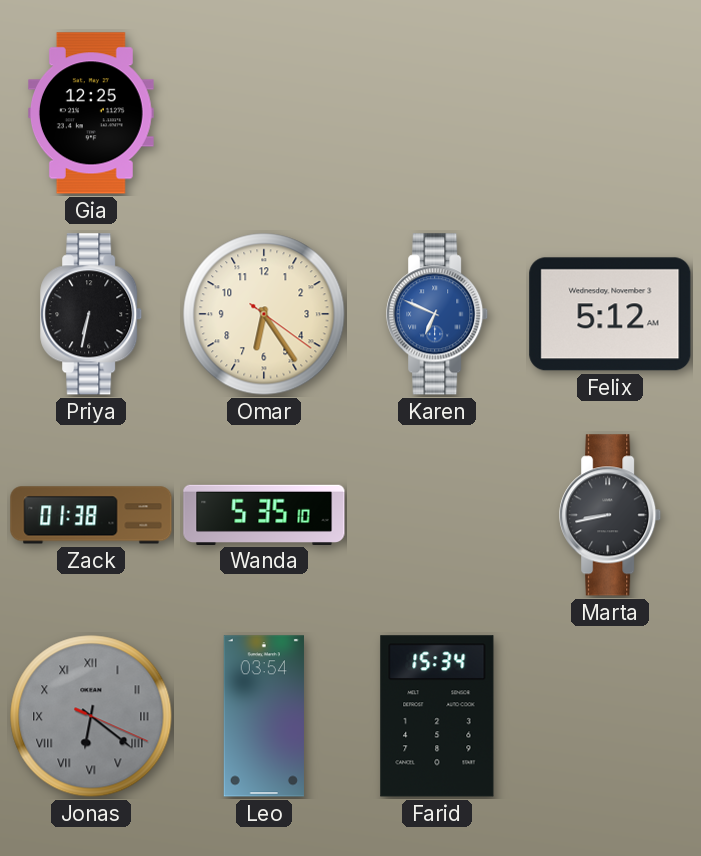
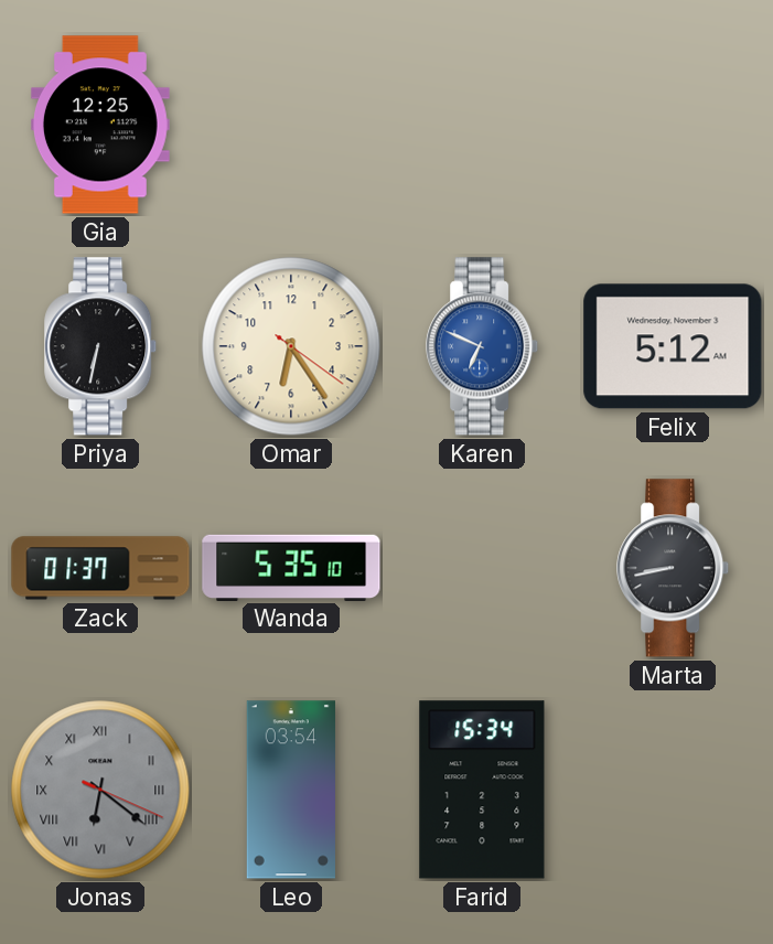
Zack: 01:38 -> 01:37
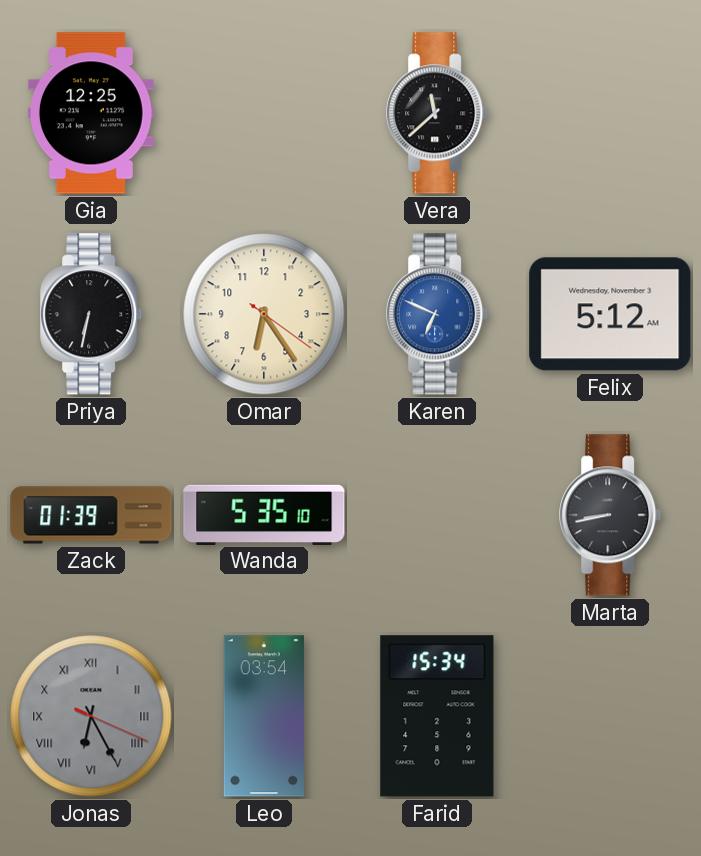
Vera: none -> 11:38
Zack: 01:37 -> 01:39
Jonas: 6:21 -> 6:25
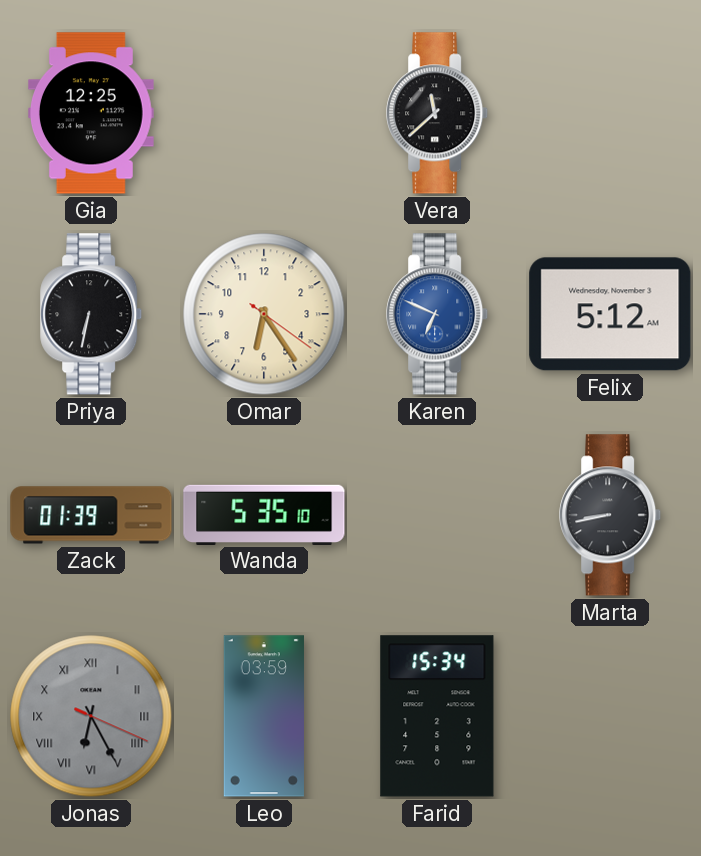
Leo: 03:54 -> 03:59
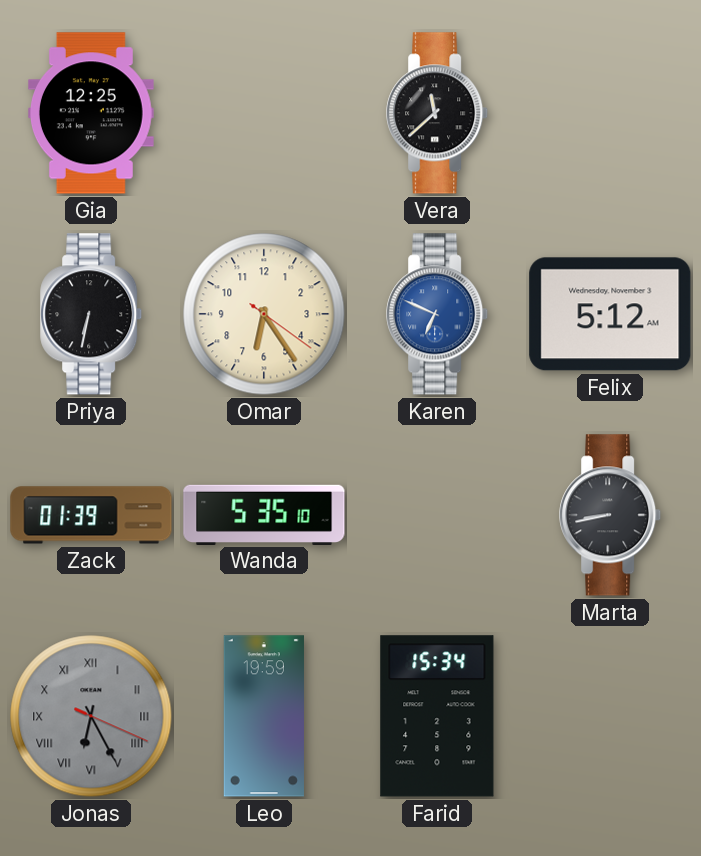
Leo: 03:59 -> 19:59
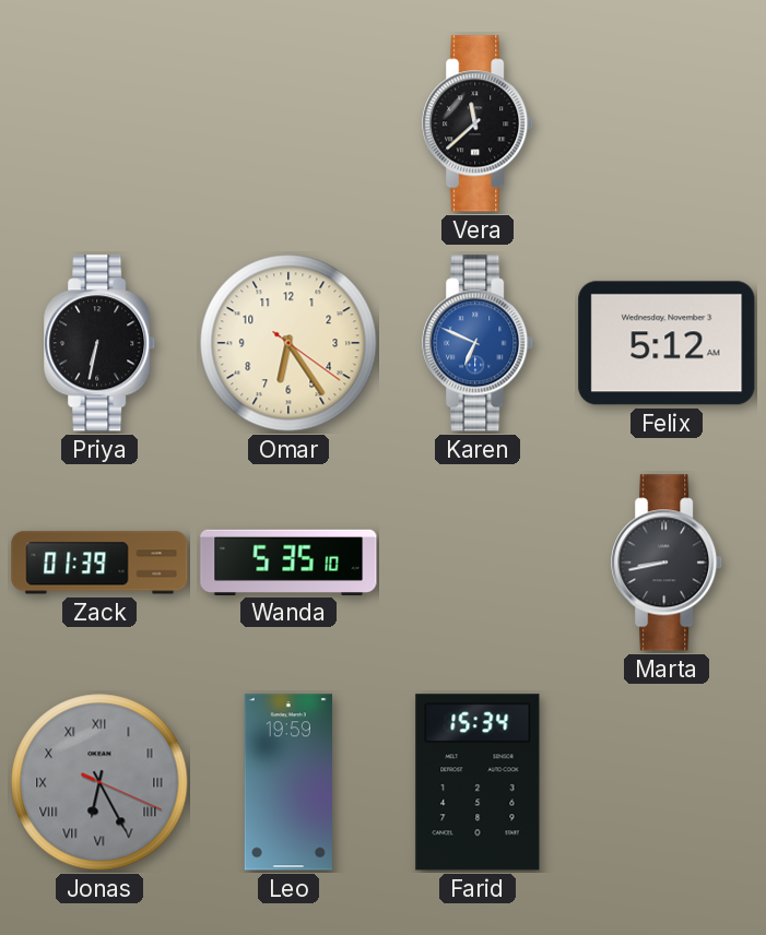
Gia: 12:25 -> none
